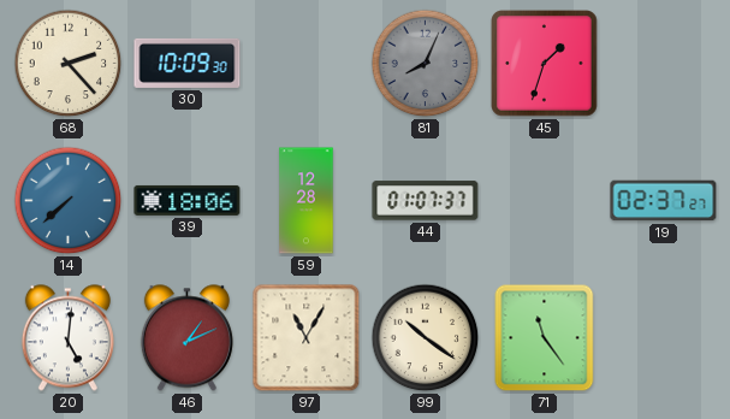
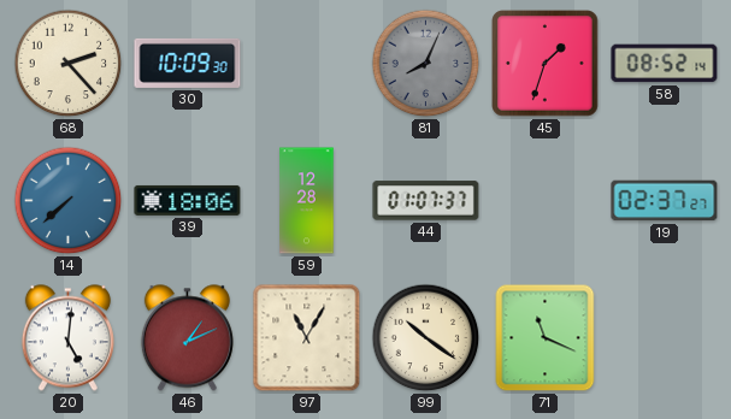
58: none -> 08:52
71: 11:24 -> 11:19
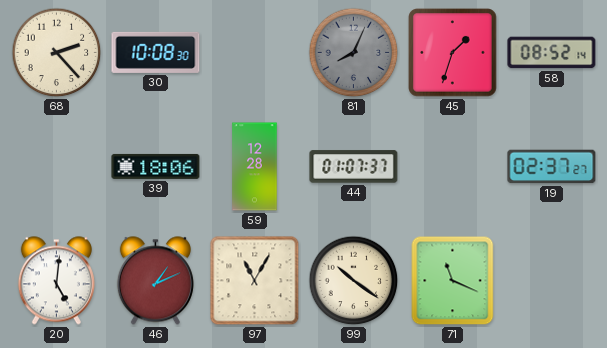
30: 10:09 -> 10:08
14: 7:38 -> none
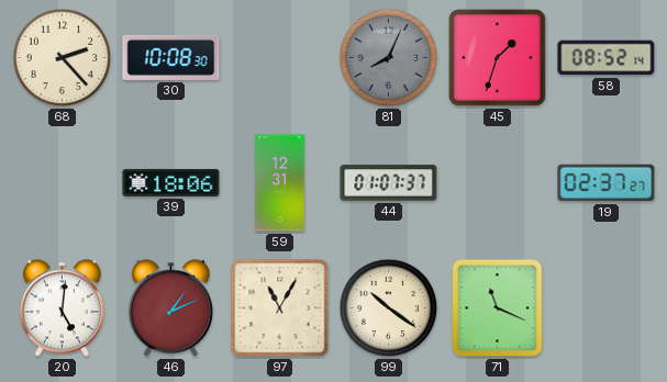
59: 12:28 -> 12:31
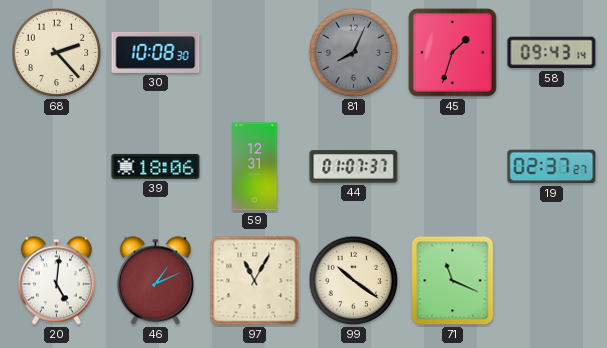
58: 08:52 -> 09:43
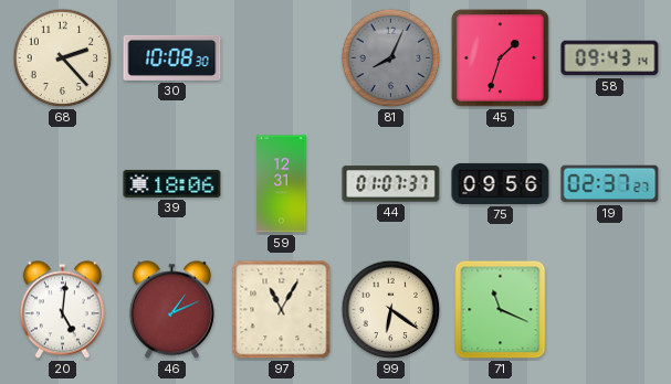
75: none -> 09:56
99: 10:21 -> 6:21
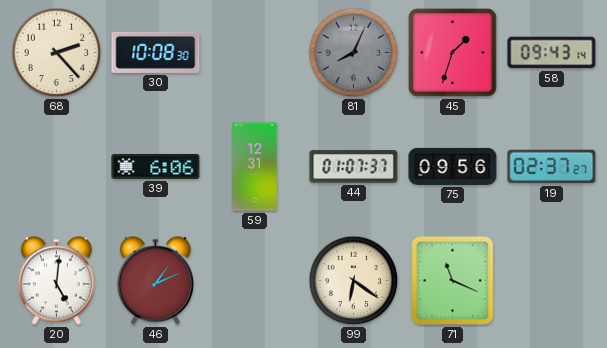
39: 18:06 -> 6:06
97: 11:05 -> none
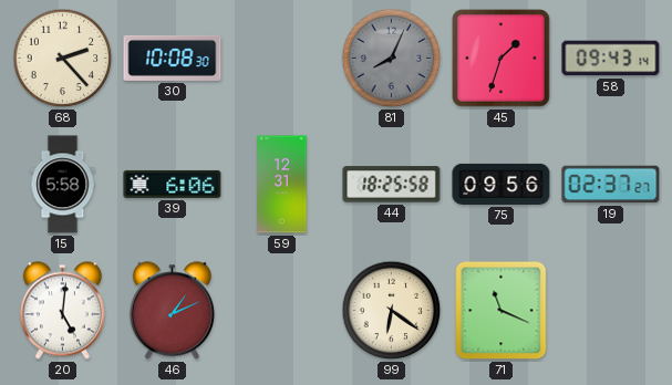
15: none -> 5:58
44: 01:07 -> 18:25
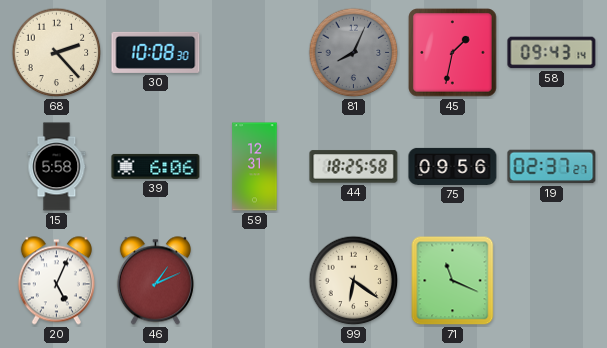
45: 1:33 -> 1:32
20: 5:01 -> 5:04
